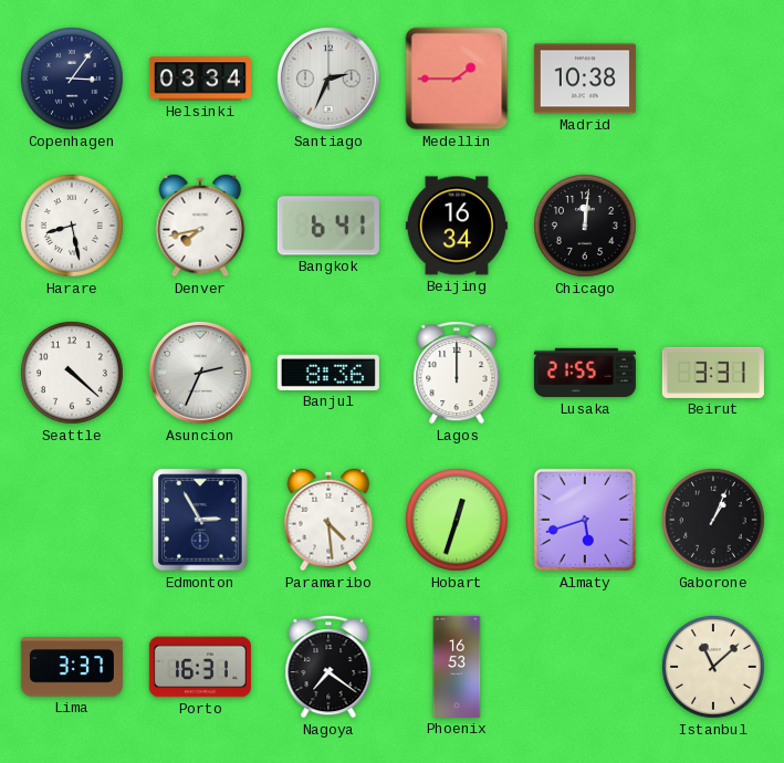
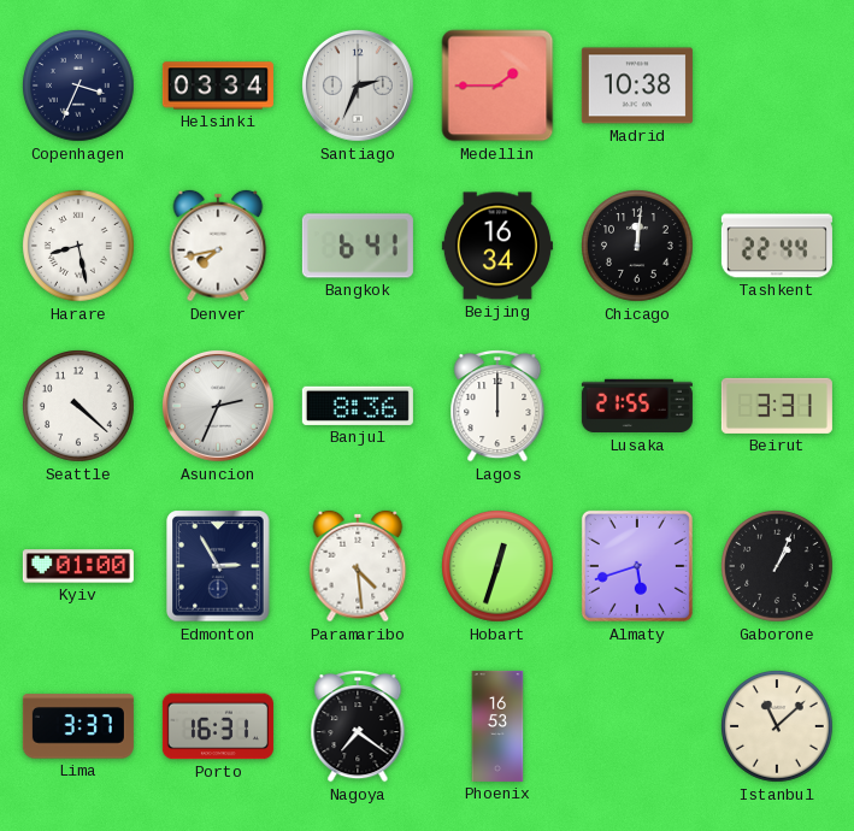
Copenhagen: 3:06 -> 3:34
Tashkent: none -> 22:44
Kyiv: none -> 01:00
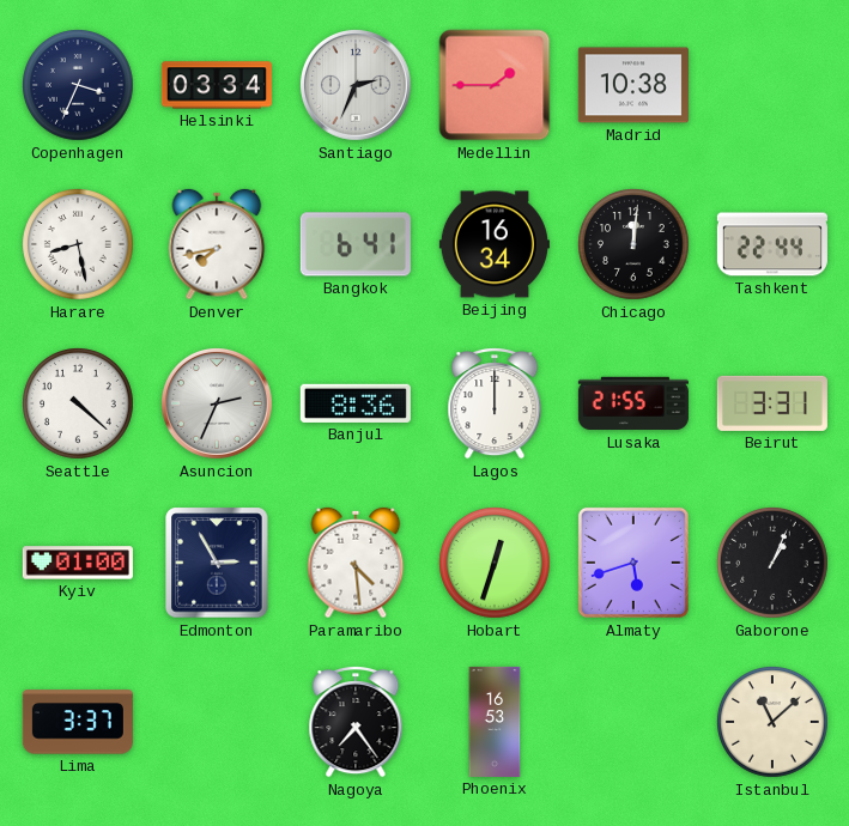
Porto: 16:31 -> none
Nagoya: 7:21 -> 7:24
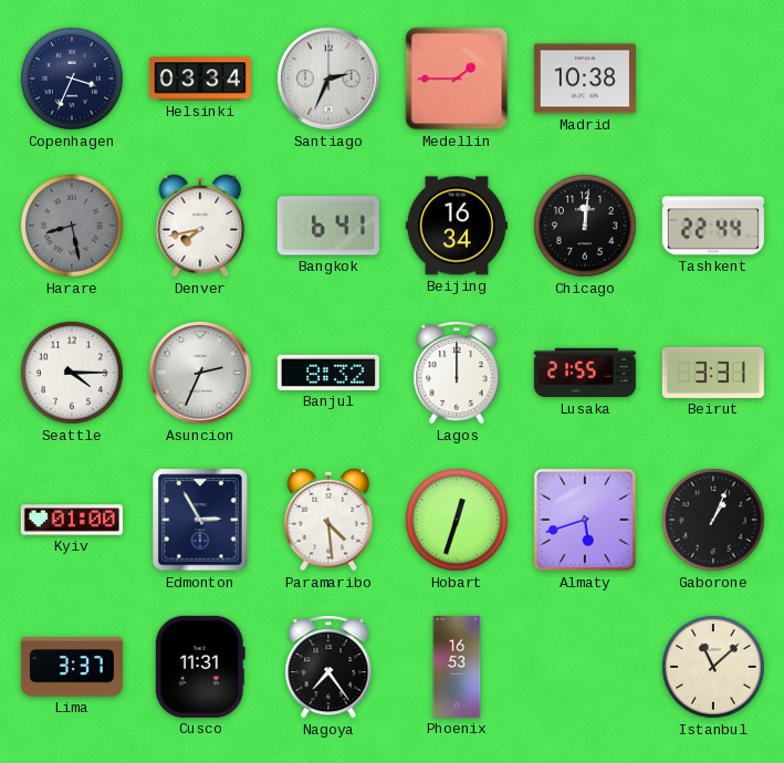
Harare dial: white -> grey
Seattle: 4:22 -> 4:15
Banjul: 8:36 -> 8:32
Cusco: none -> 11:31
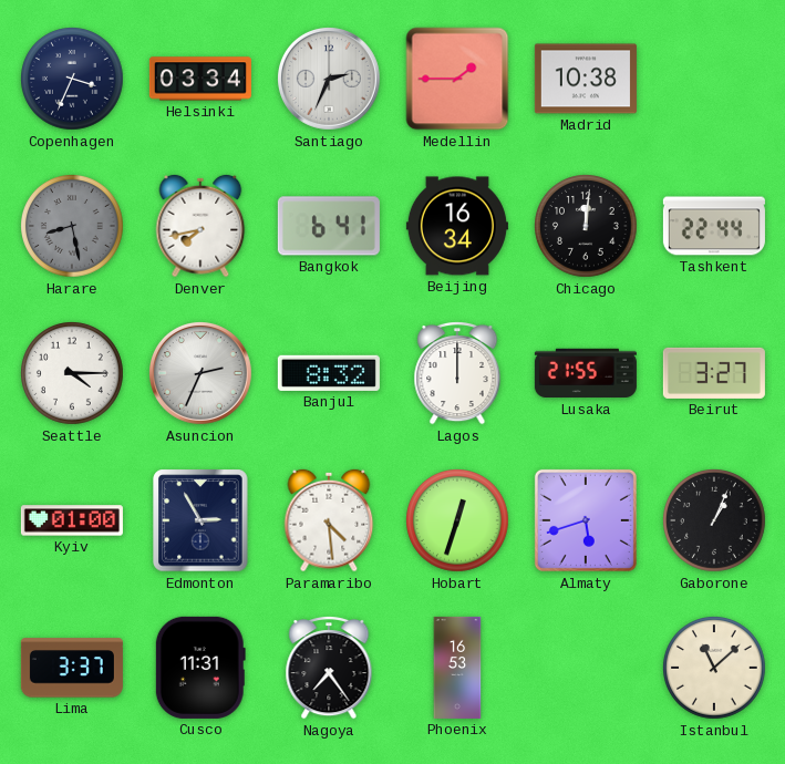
Beirut: 3:31 -> 3:27
